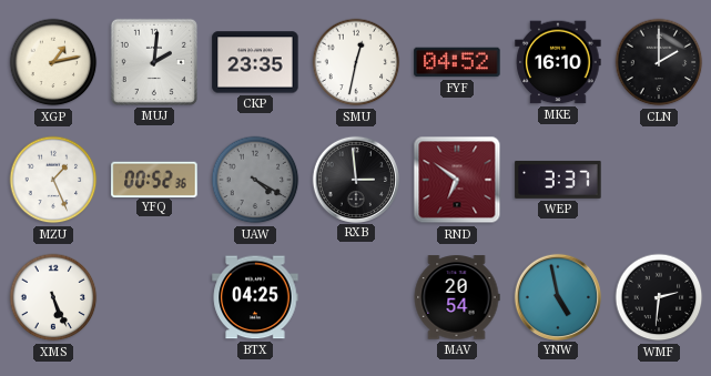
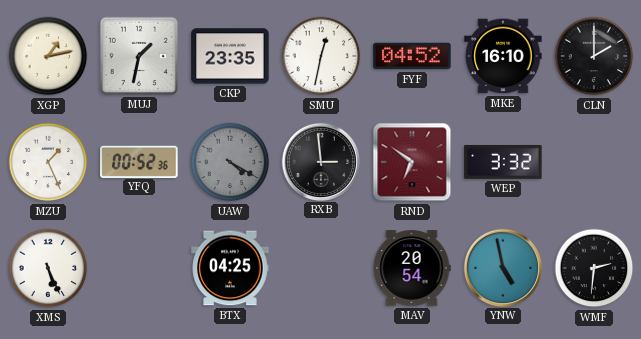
MUJ: 2:01 -> 1:32
WEP: 3:37 -> 3:32
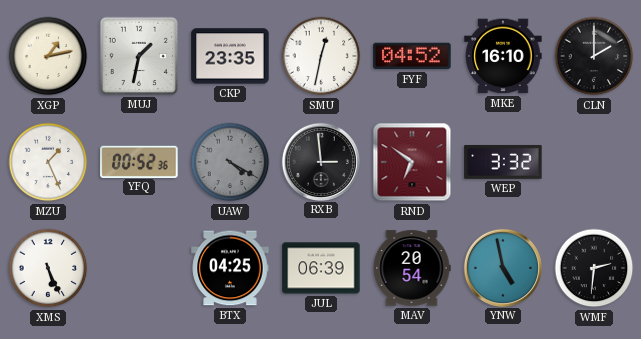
JUL: none -> 06:39
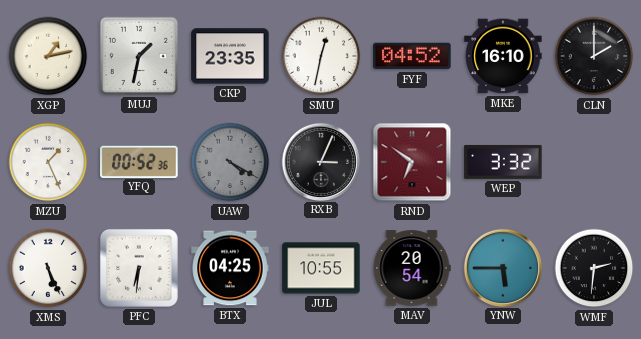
RXB: 2:59 -> 3:04
PFC: none -> 6:31
JUL: 06:39 -> 10:55
YNW: 4:58 -> 5:45
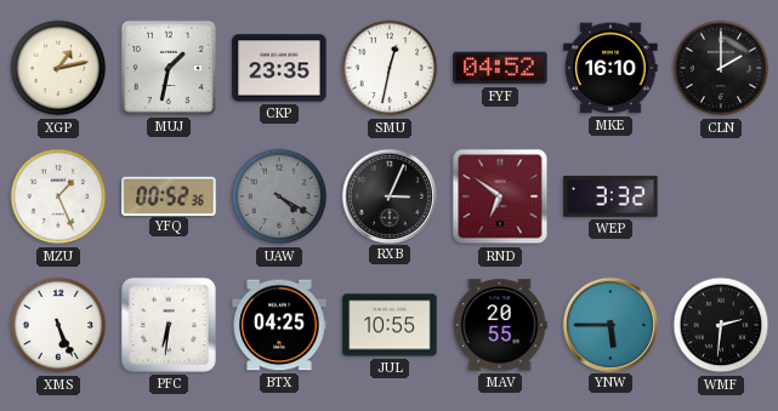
MAV: 20:54 -> 20:55
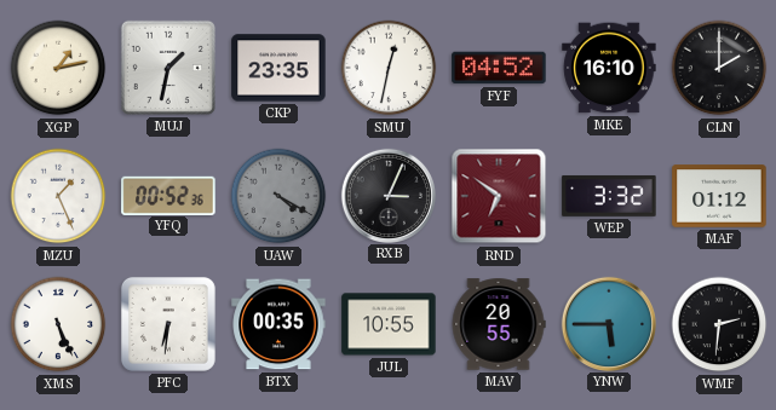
MAF: none -> 01:12
BTX: 04:25 -> 00:35
